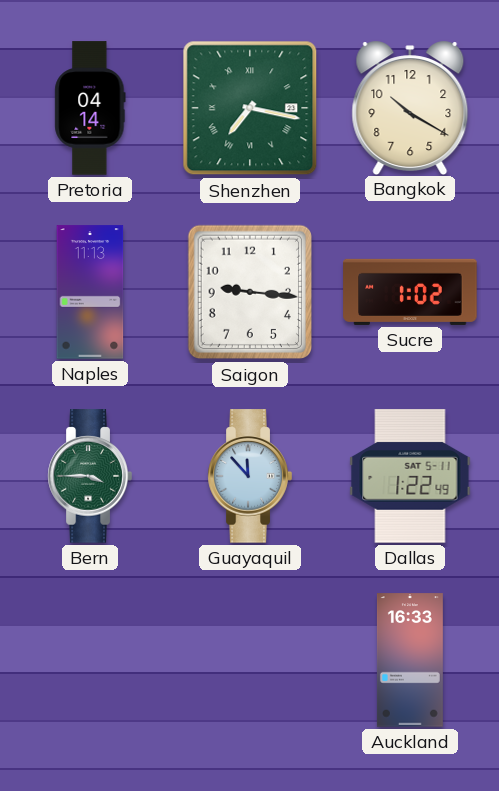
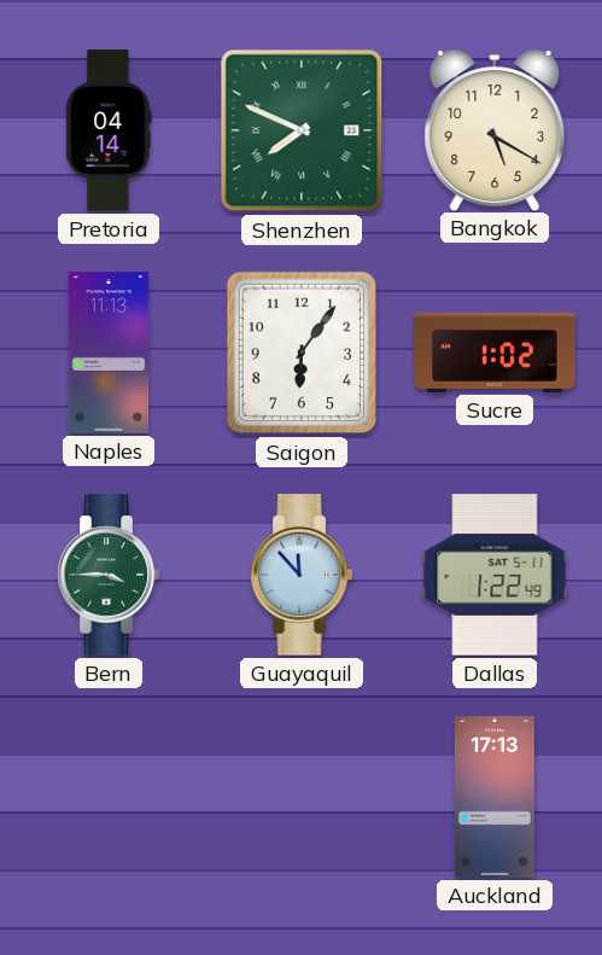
Shenzhen: 7:17 -> 7:49
Bangkok: 10:20 -> 5:20
Saigon: 9:16 -> 6:06
Auckland: 16:33 -> 17:13
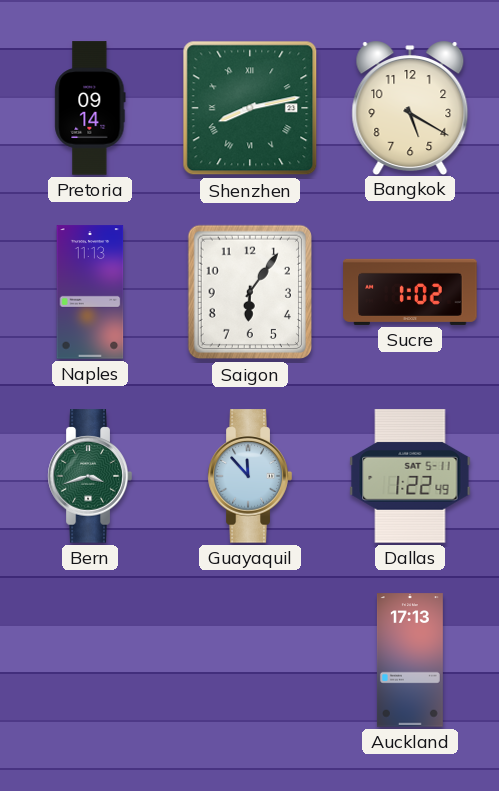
Pretoria: 04:14 -> 09:14
Shenzhen: 7:49 -> 8:13
Bern: 3:45 -> 3:42
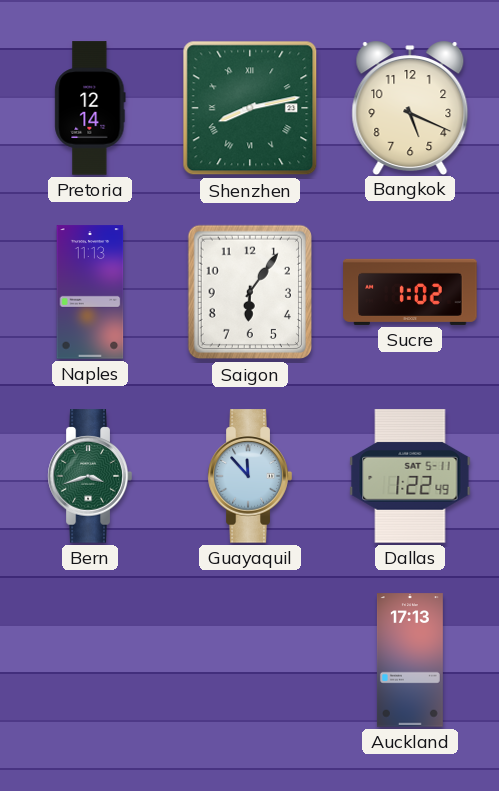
Pretoria: 09:14 -> 12:14
Bangkok: 5:20 -> 5:19
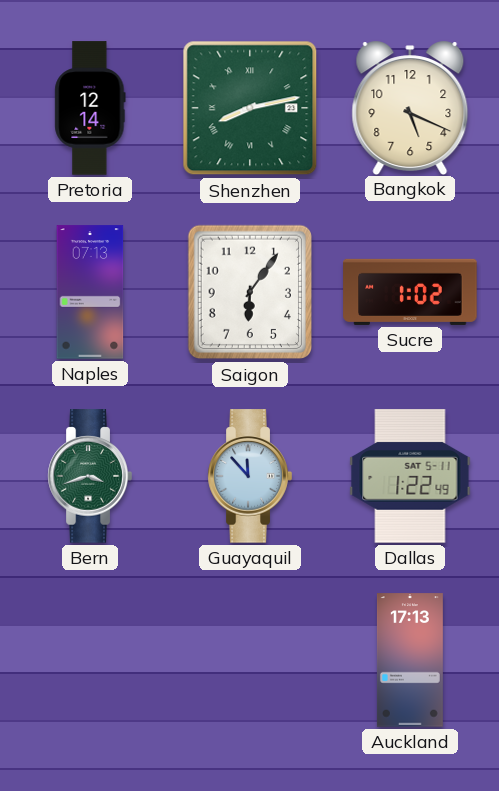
Naples: 11:13 -> 07:13
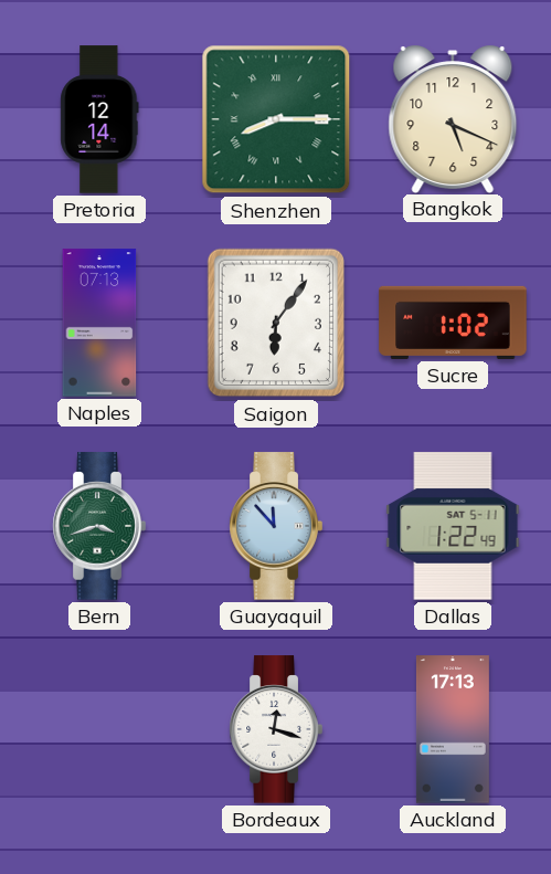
Shenzhen: 8:13 -> 8:15
Bordeaux: none -> 12:18
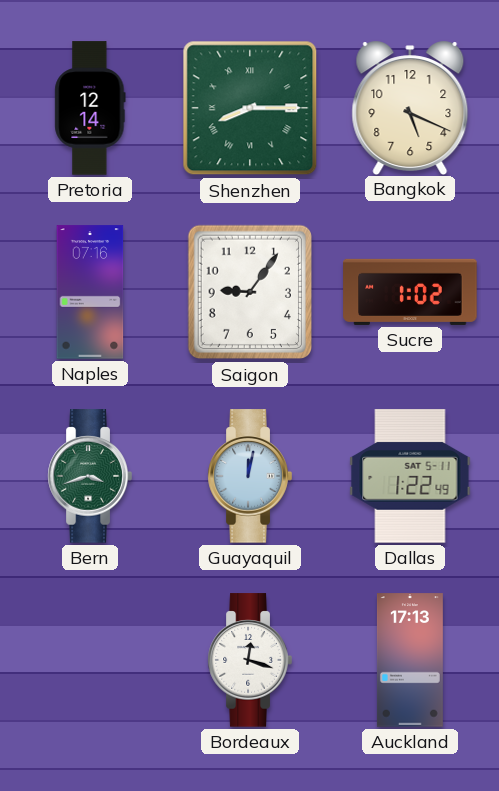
Naples: 07:13 -> 07:16
Saigon: 6:06 -> 9:06
Guayaquil: 11:53 -> 12:02
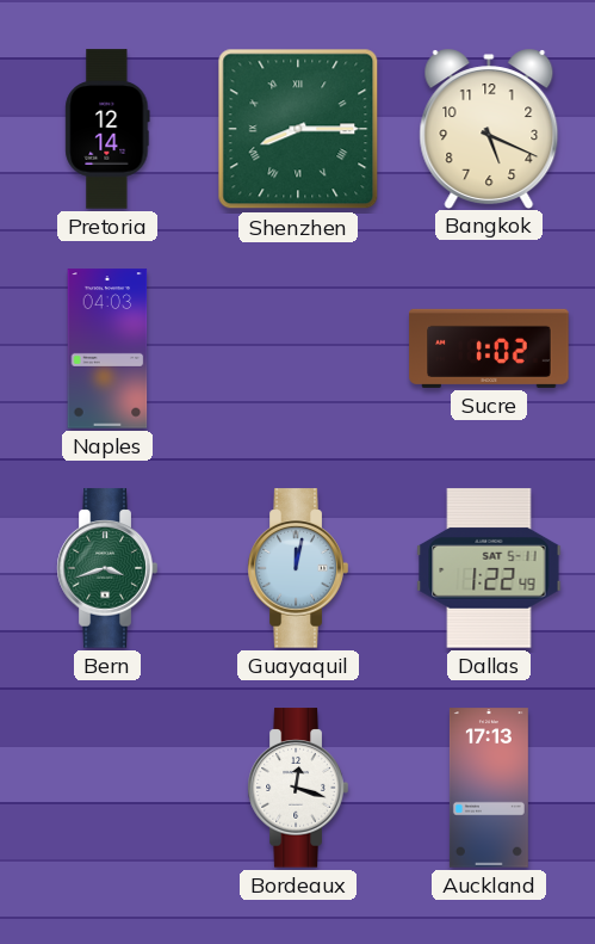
Naples: 07:16 -> 04:03
Saigon: 9:06 -> none
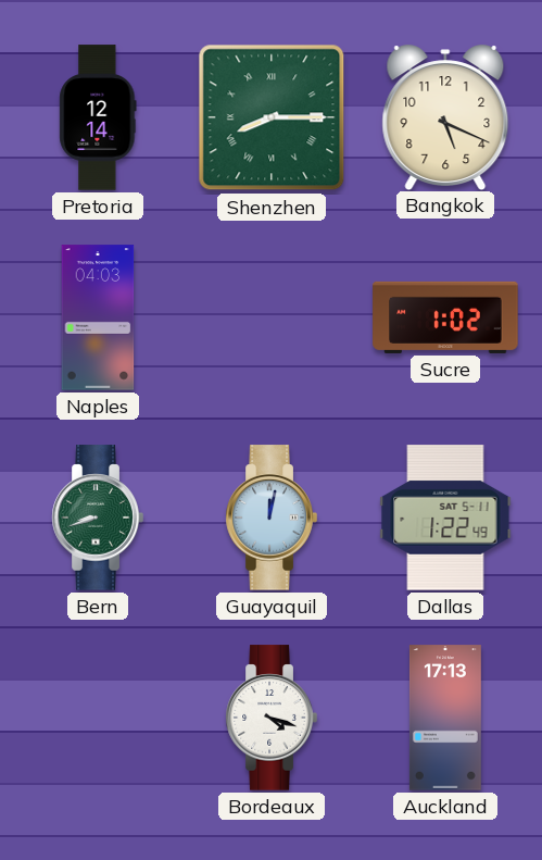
Bern: 3:42 -> 8:42
Bordeaux: 12:18 -> 4:18
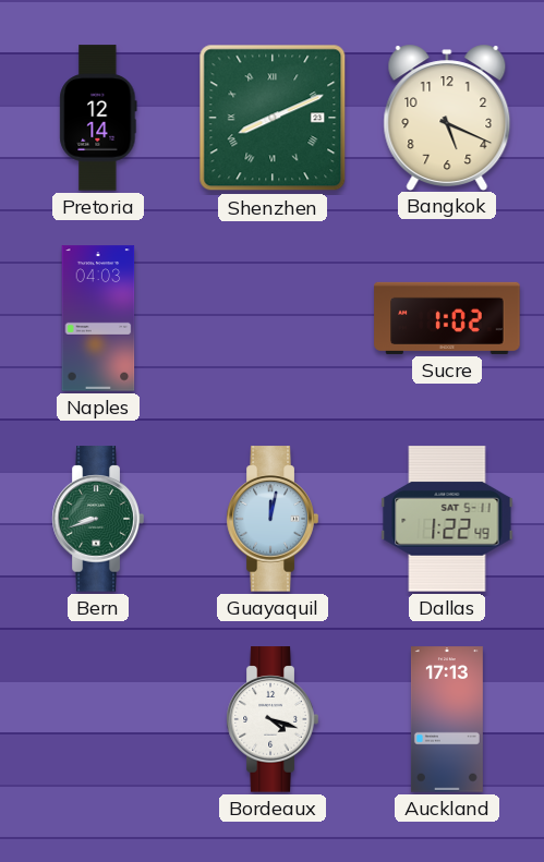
Shenzhen: 8:15 -> 8:11
